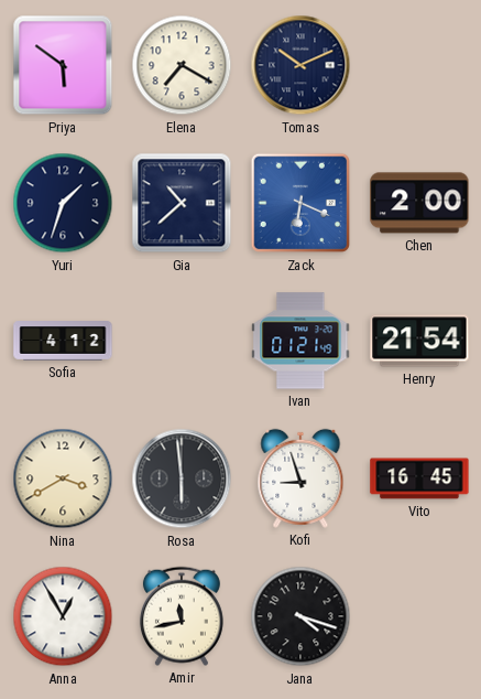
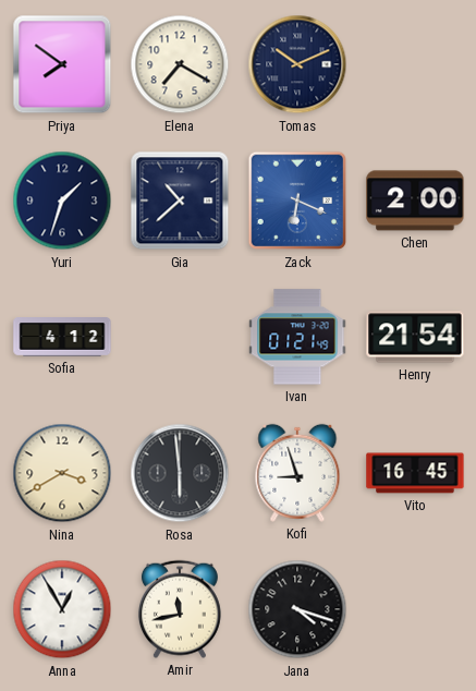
Priya: 5:51 -> 7:51
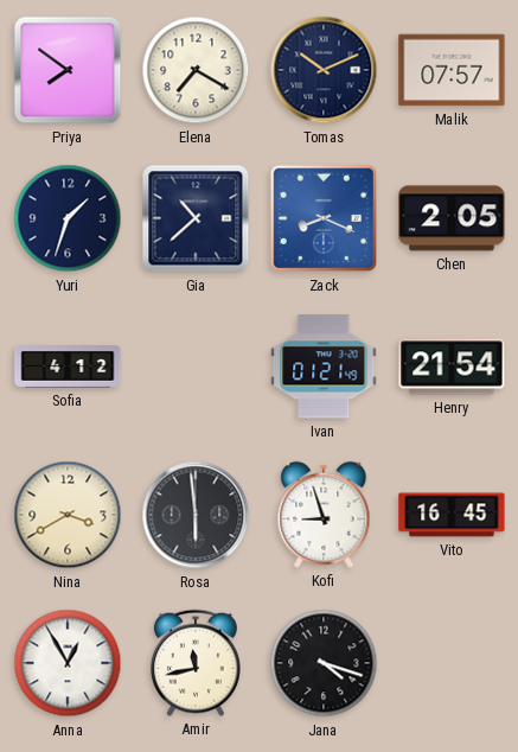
Malik: none -> 07:57
Zack: 6:19 -> 8:19
Chen: 2:00 -> 2:05
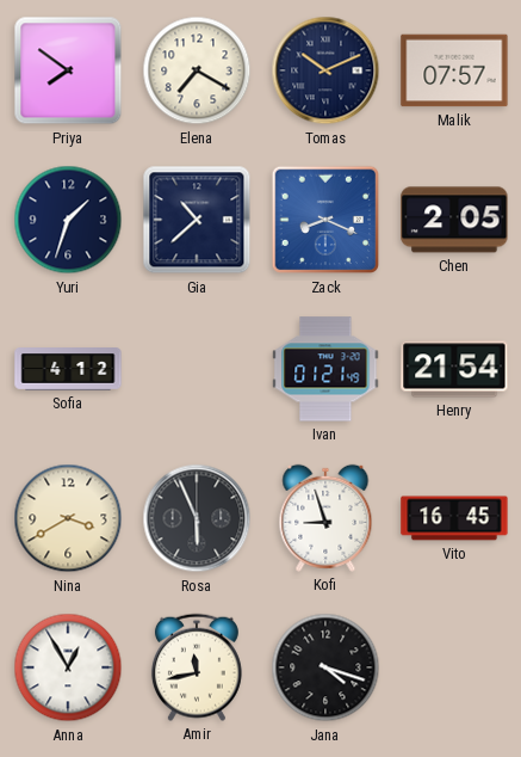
Rosa: 5:59 -> 5:56
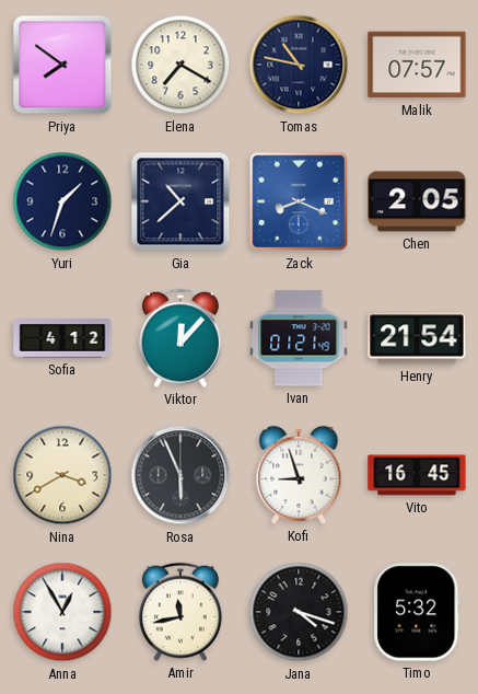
Tomas: 10:11 -> 10:47
Viktor: none -> 12:07
Timo: none -> 5:32
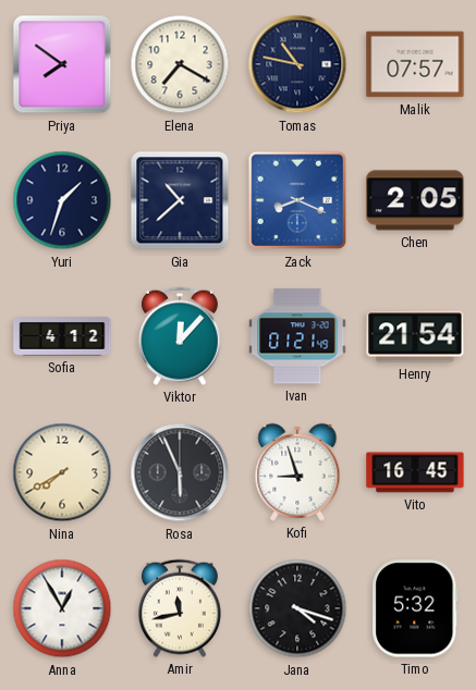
Nina: 3:40 -> 7:40
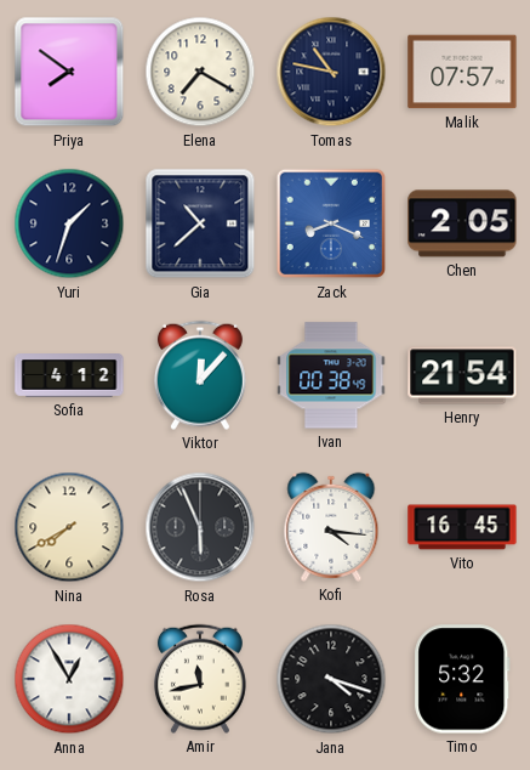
Ivan: 01:21 -> 00:38
Kofi: 8:57 -> 4:16
